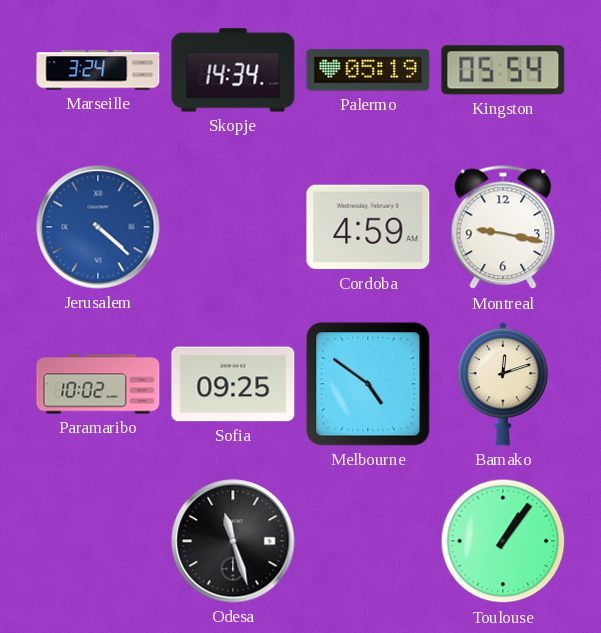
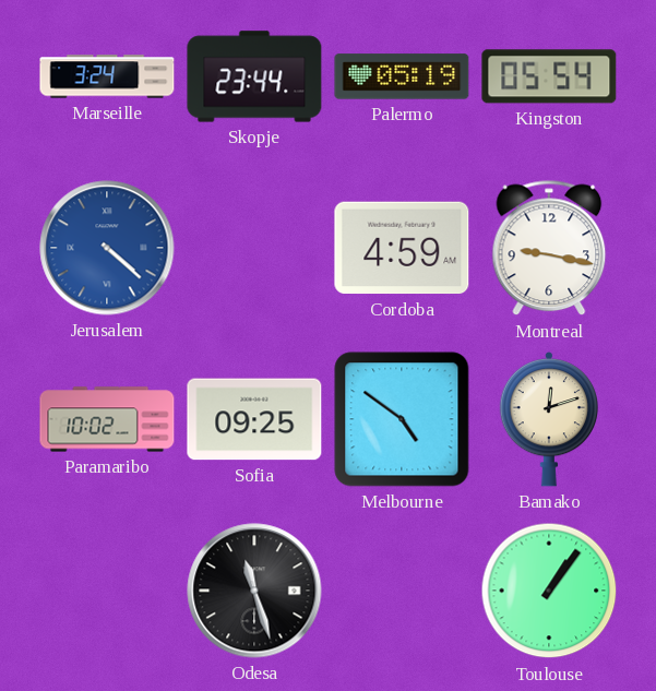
Skopje: 14:34 -> 23:44
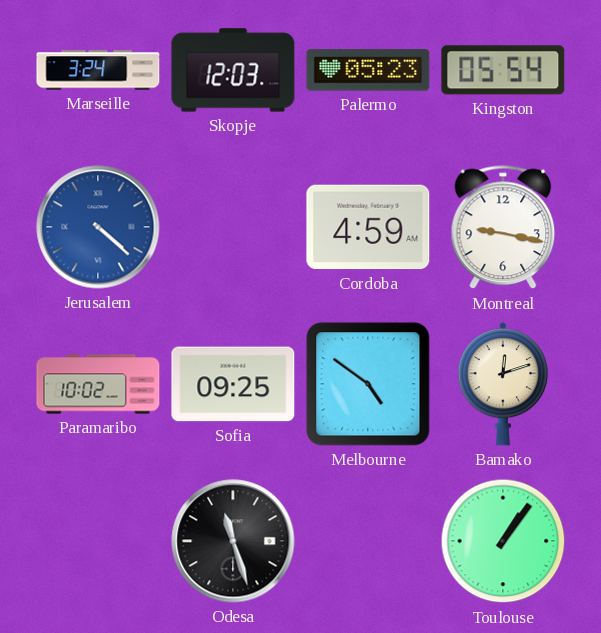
Skopje: 23:44 -> 12:03
Palermo: 05:19 -> 05:23
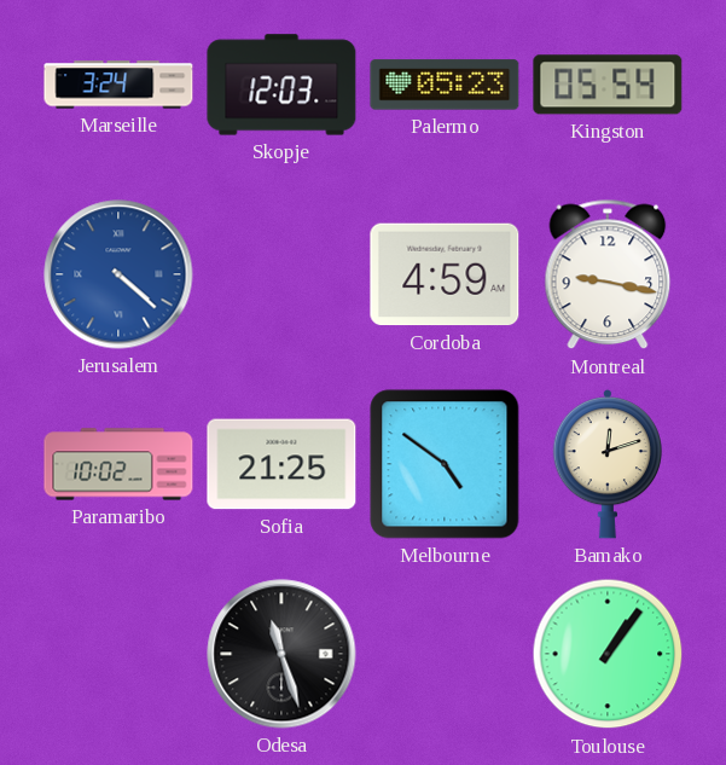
Sofia: 09:25 -> 21:25
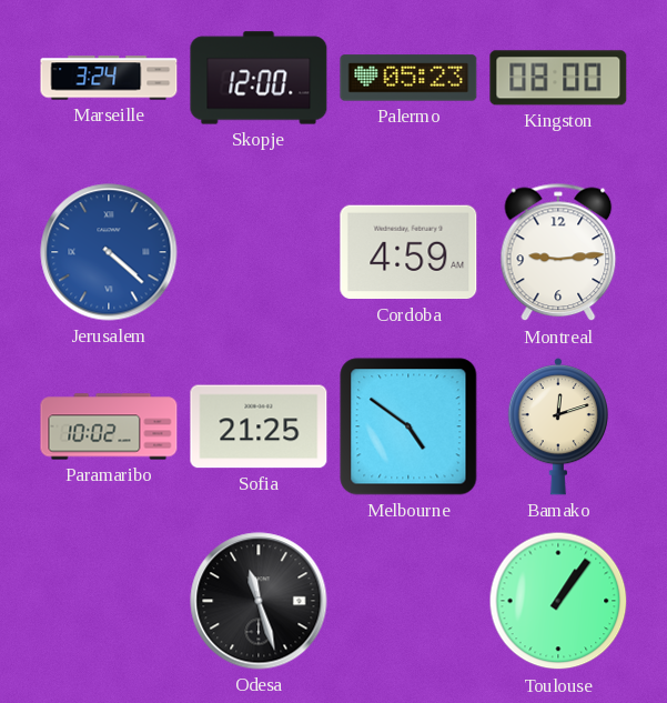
Skopje: 12:03 -> 12:00
Kingston: 05:54 -> 08:00
Montreal: 9:17 -> 9:14
